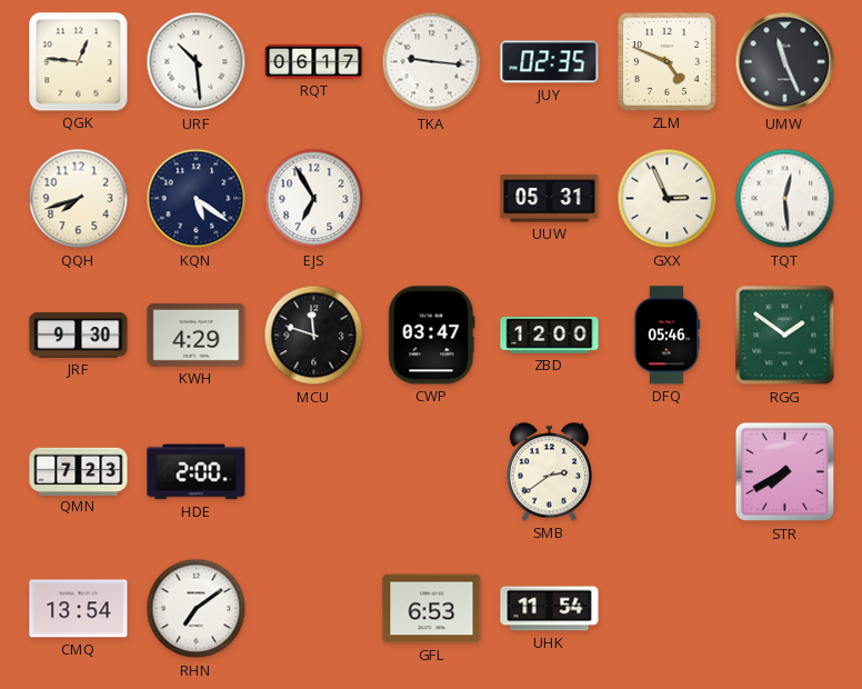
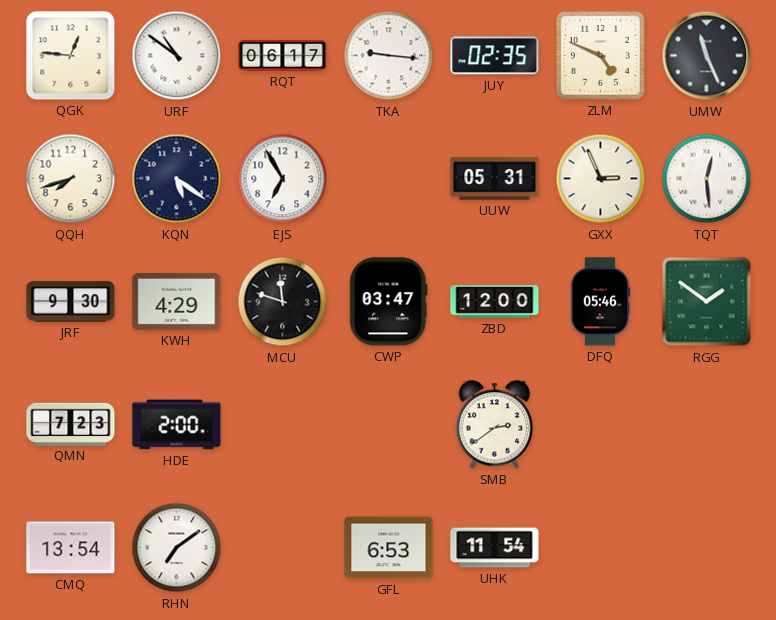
URF: 10:29 -> 10:51
STR: 7:40 -> none
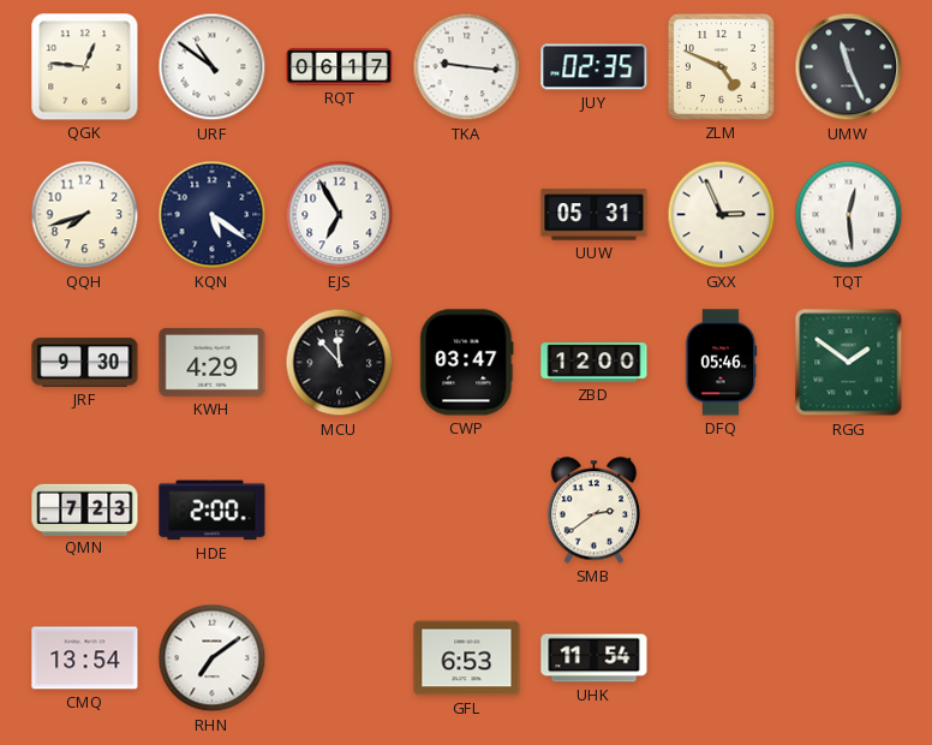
MCU: 11:48 -> 11:53
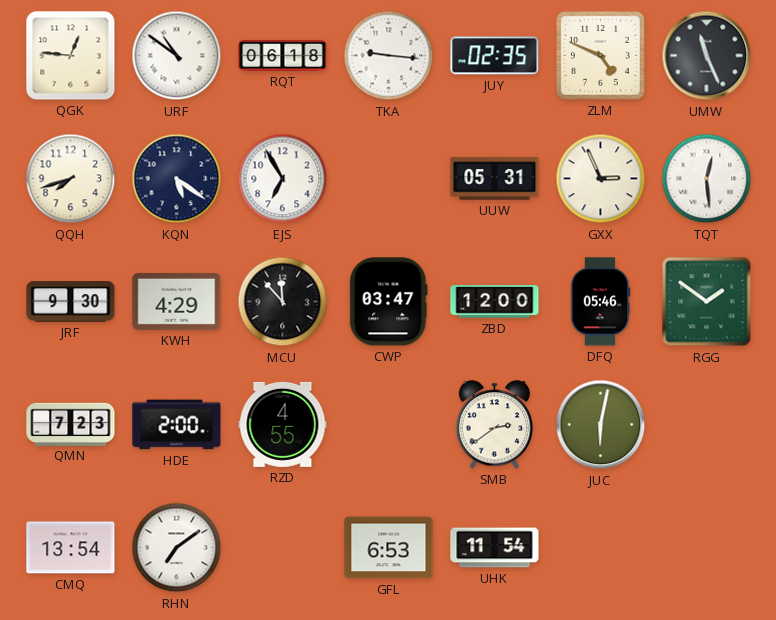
RQT: 06:17 -> 06:18
RZD: none -> 4:55
JUC: none -> 6:02
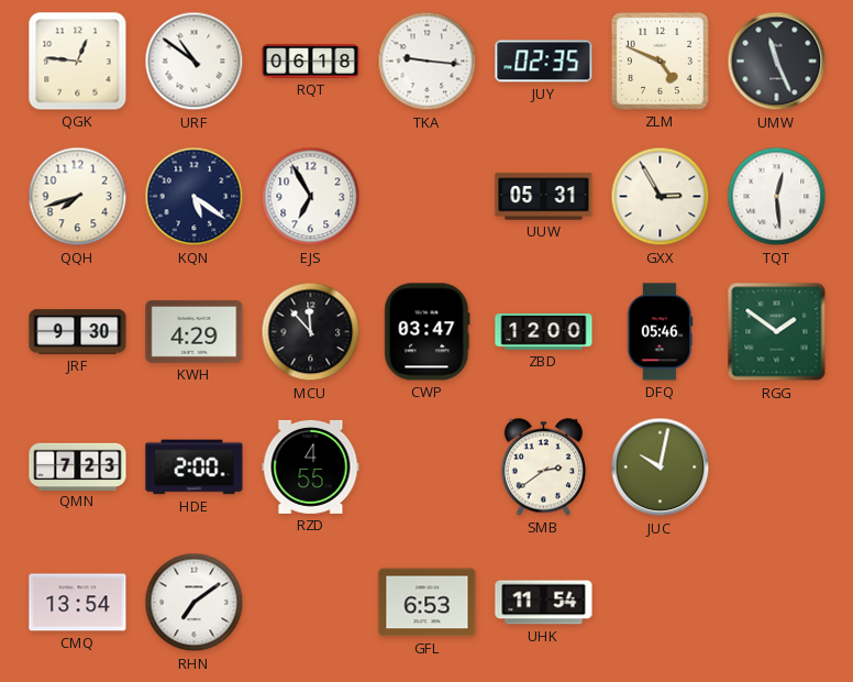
GXX: 2:56 -> 2:55
JUC: 6:02 -> 10:02
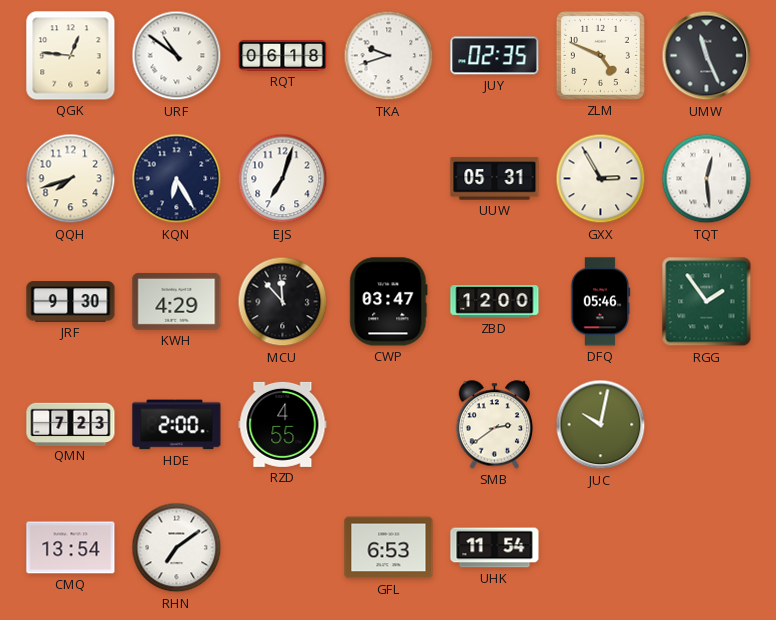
TKA: 9:16 -> 9:42
KQN: 5:21 -> 6:25
EJS: 6:55 -> 7:03
RGG: 1:51 -> 1:54
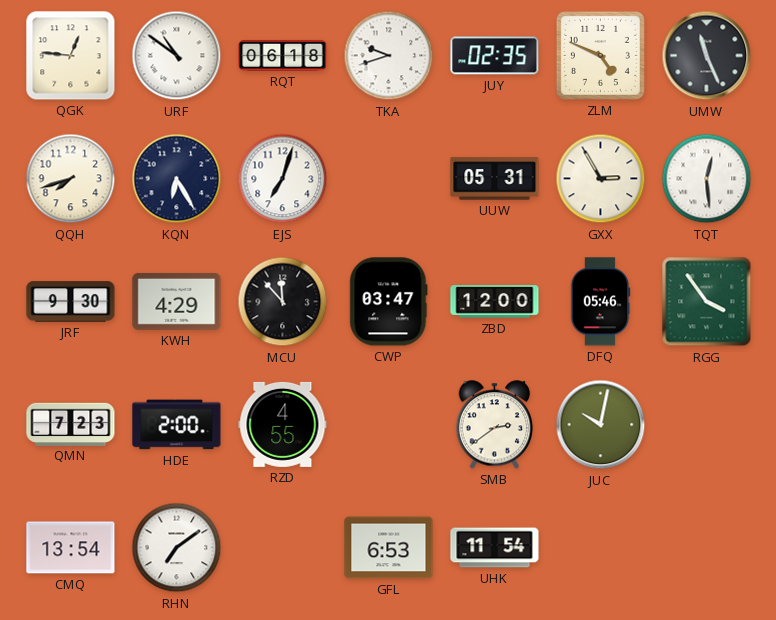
RGG: 1:54 -> 3:54
